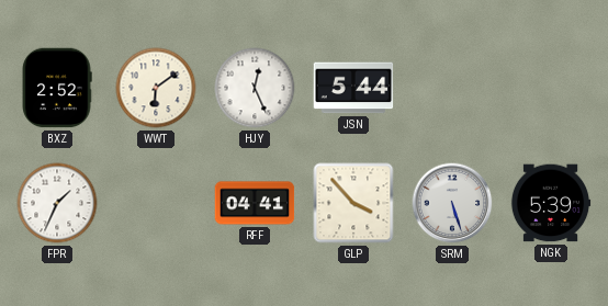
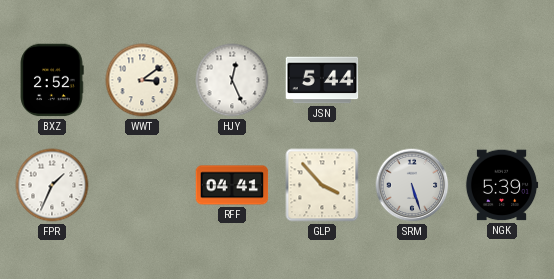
WWT: 6:09 -> 3:09
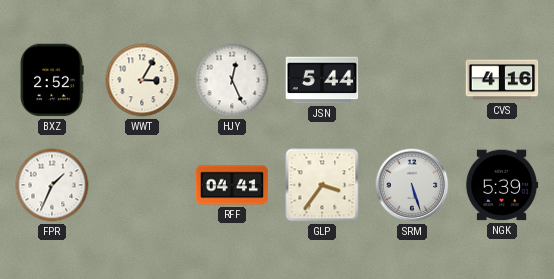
WWT: 3:09 -> 3:05
CVS: none -> 4:16
GLP: 3:53 -> 3:36
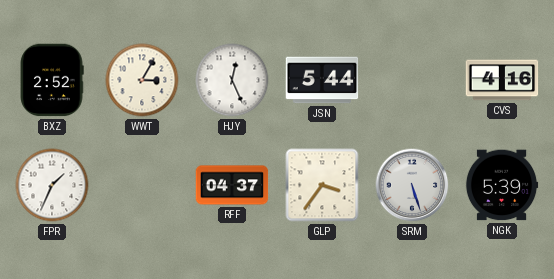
RFF: 04:41 -> 04:37
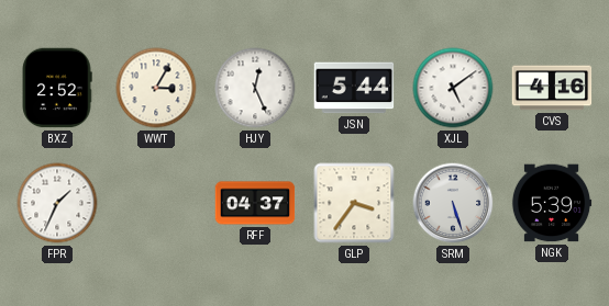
XJL: none -> 5:09
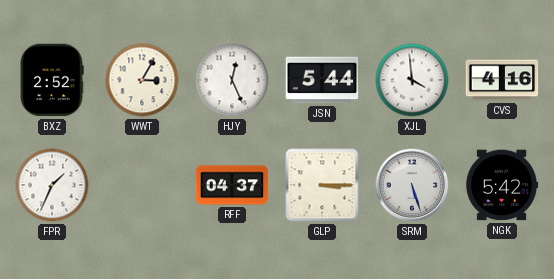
XJL: 5:09 -> 3:59
GLP: 3:36 -> 3:15
NGK: 5:39 -> 5:42
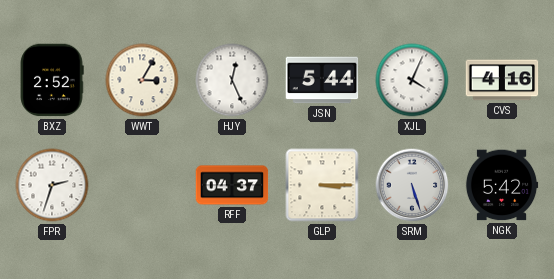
XJL: 3:59 -> 4:04
FPR: 1:34 -> 2:33
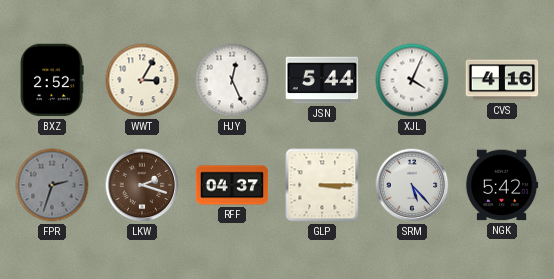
FPR dial: white -> grey
LKW: none -> 2:18
SRM: 5:27 -> 5:23
